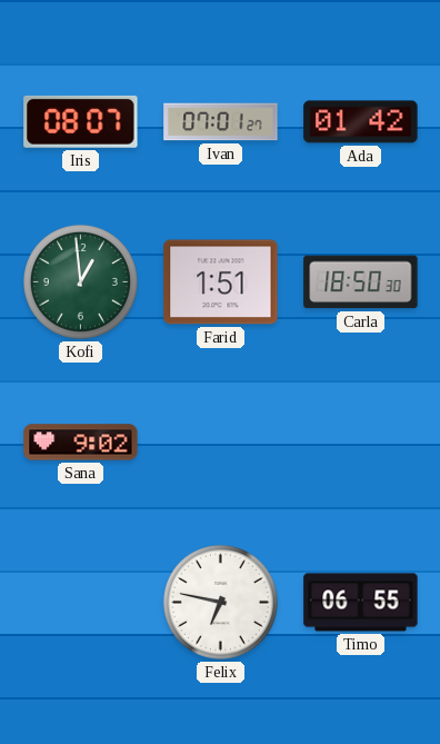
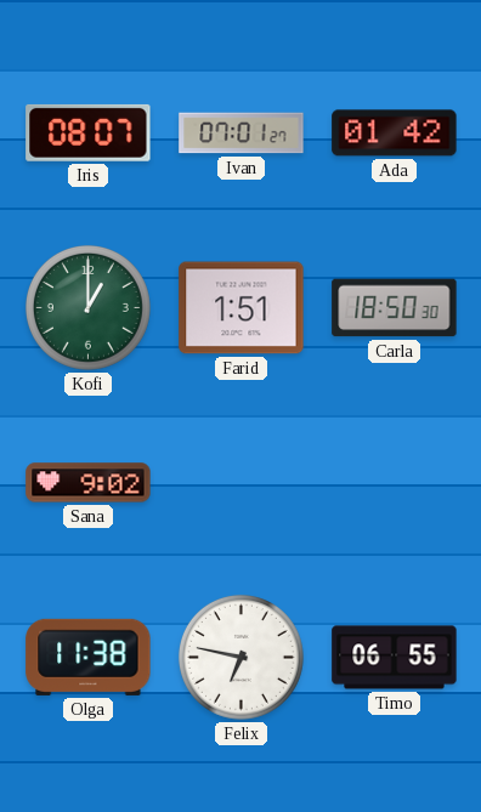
Kofi: 12:59 -> 1:00
Olga: none -> 11:38
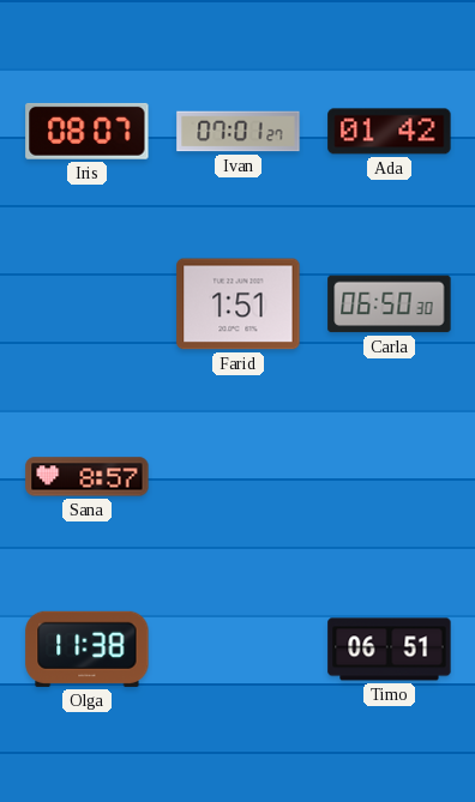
Kofi: 1:00 -> none
Carla: 18:50 -> 06:50
Sana: 9:02 -> 8:57
Felix: 6:47 -> none
Timo: 06:55 -> 06:51
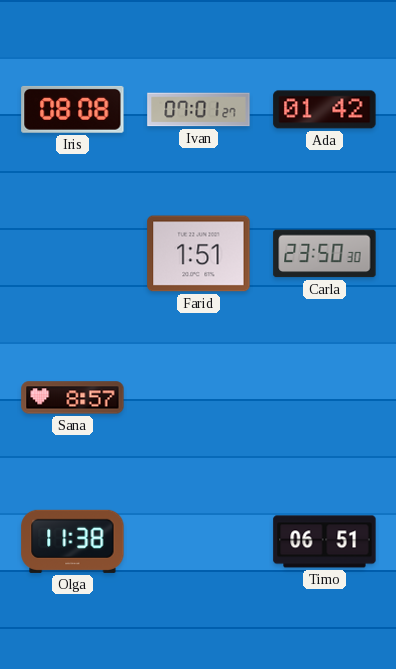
Iris: 08:07 -> 08:08
Carla: 06:50 -> 23:50
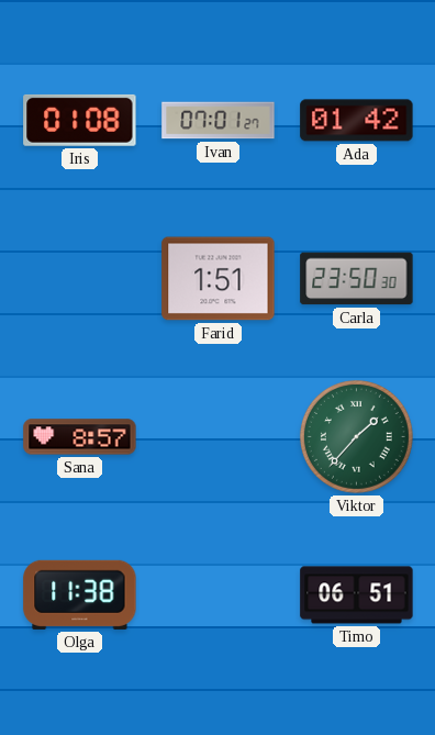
Iris: 08:08 -> 01:08
Viktor: none -> 1:37
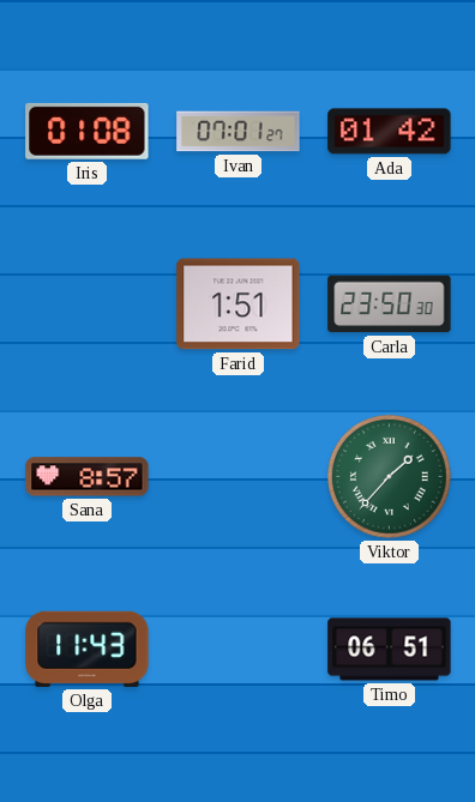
Olga: 11:38 -> 11:43
